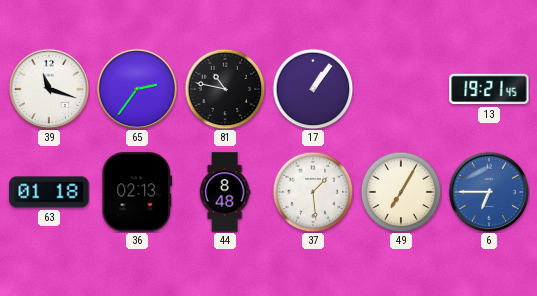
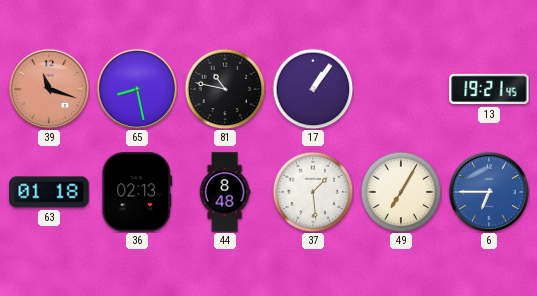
39 dial: white -> salmon
65: 2:36 -> 8:28
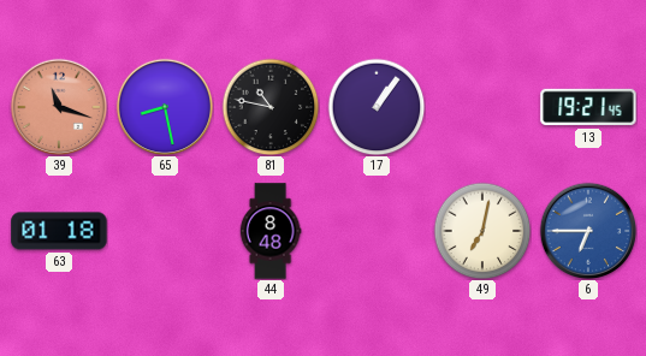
36: 02:13 -> none
37: 1:29 -> none
49: 7:05 -> 7:02
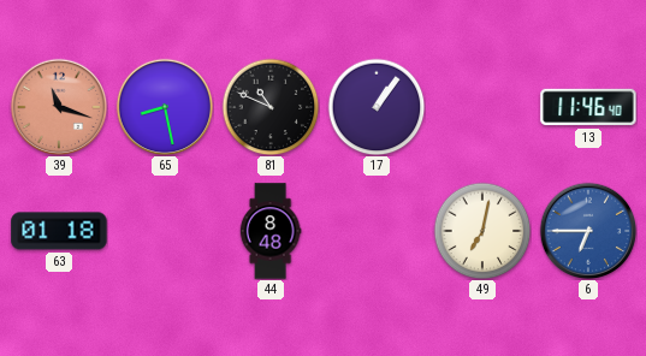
81: 10:47 -> 10:49
13: 19:21 -> 11:46
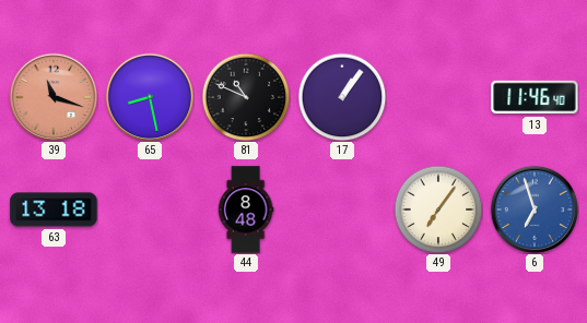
63: 01:18 -> 13:18
49: 7:02 -> 7:06
6: 6:45 -> 6:57
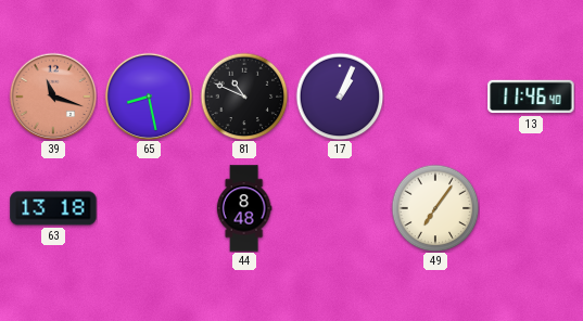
17: 1:06 -> 1:04
6: 6:57 -> none
